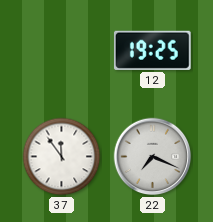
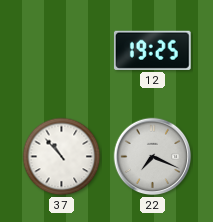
37: 11:54 -> 10:53
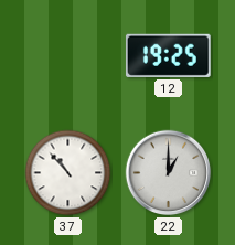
22: 7:19 -> 1:00
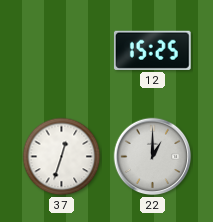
12: 19:25 -> 15:25
37: 10:53 -> 12:33
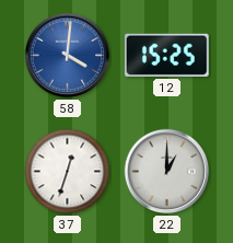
58: none -> 4:01
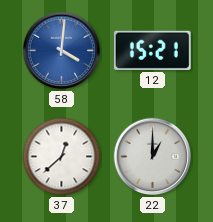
12: 15:25 -> 15:21
37: 12:33 -> 12:38
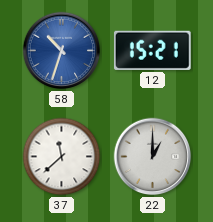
58: 4:01 -> 10:33
37: 12:38 -> 11:38
